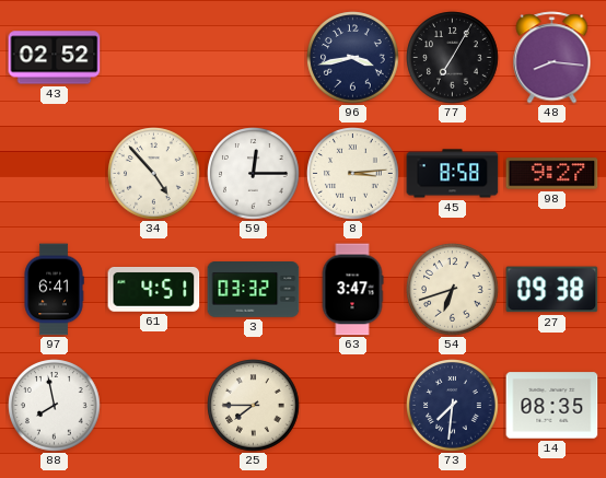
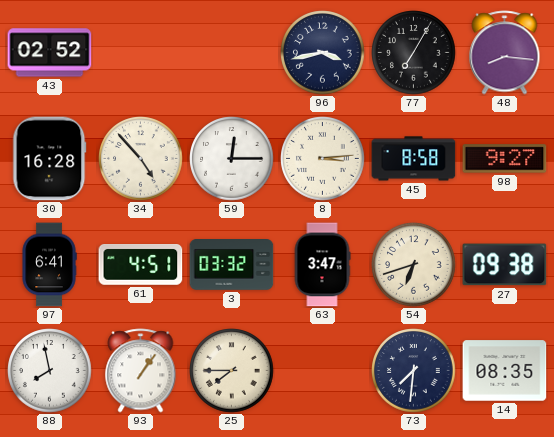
30: none -> 16:28
93: none -> 1:06
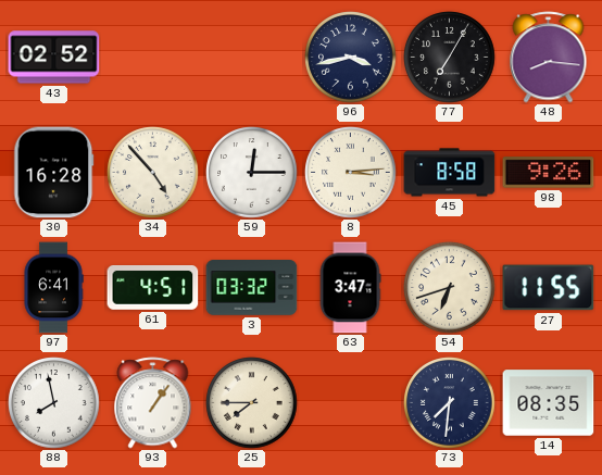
98: 9:27 -> 9:26
27: 09:38 -> 11:55
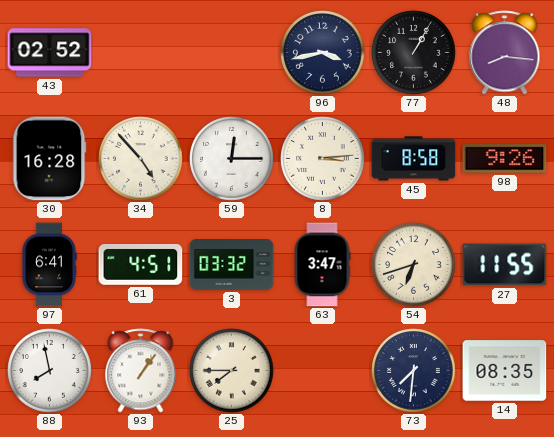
77: 7:05 -> 1:05
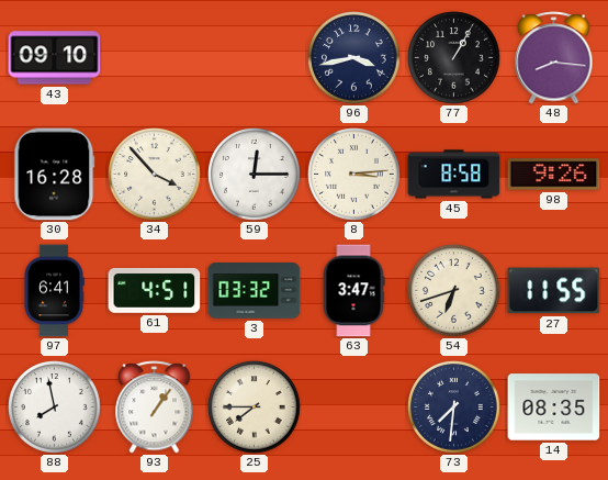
43: 02:52 -> 09:10
34: 4:53 -> 3:53
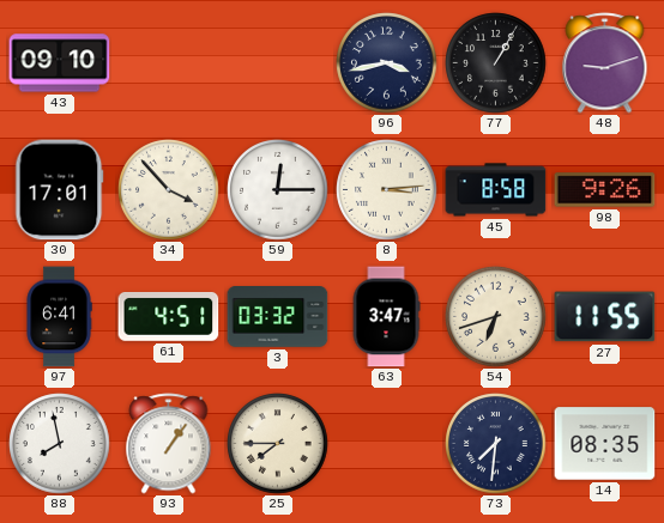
48: 8:16 -> 9:12
30: 16:28 -> 17:01
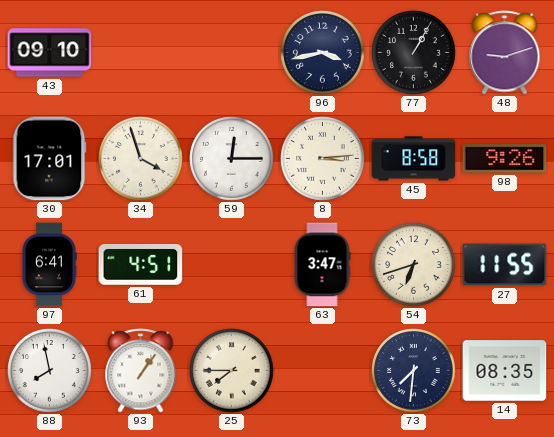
34: 3:53 -> 3:57
3: 03:32 -> none
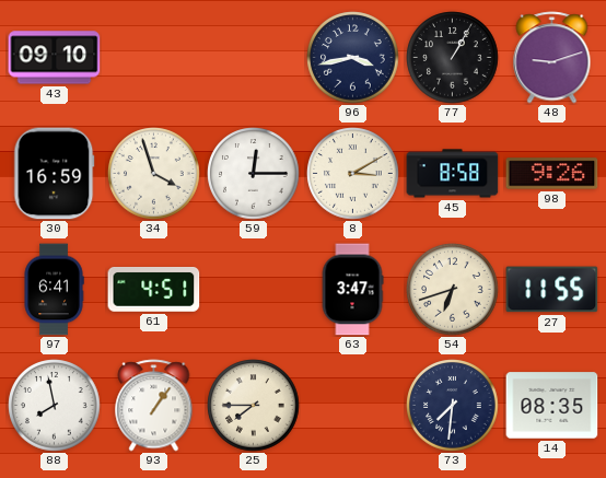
30: 17:01 -> 16:59
8: 3:14 -> 3:10
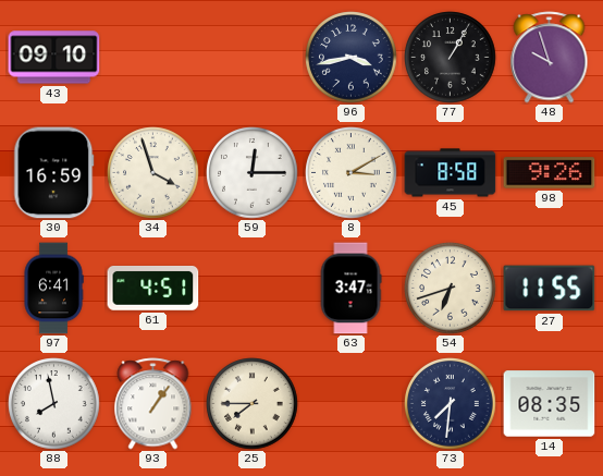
48: 9:12 -> 9:57
